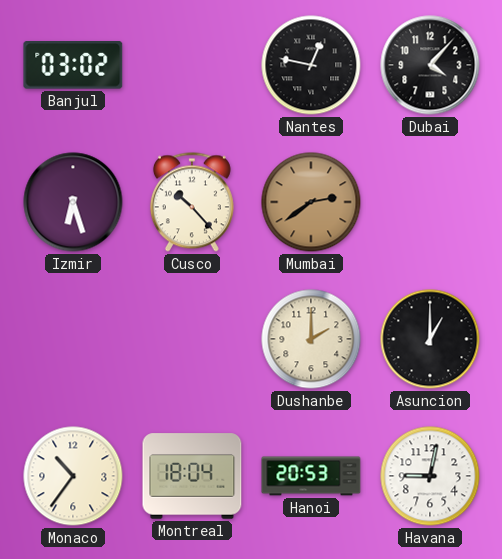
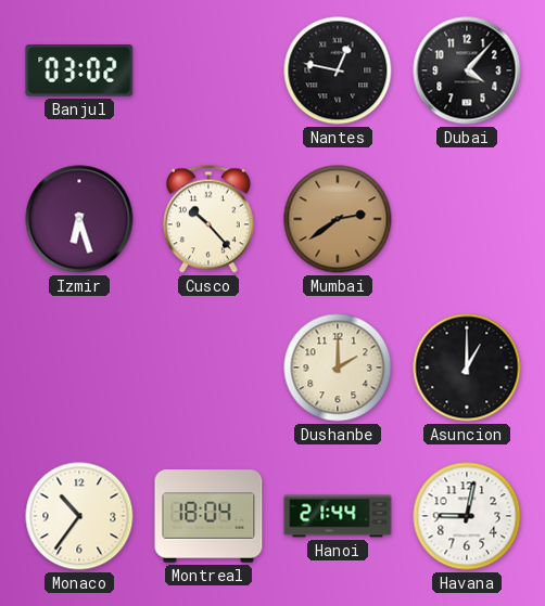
Hanoi: 20:53 -> 21:44
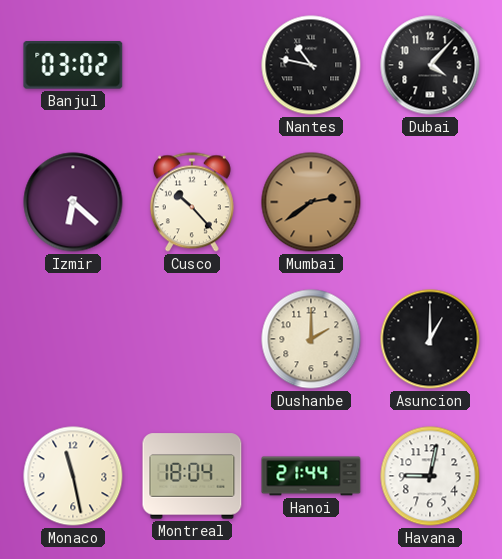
Nantes: 12:47 -> 10:47
Izmir: 6:27 -> 6:22
Monaco: 10:36 -> 11:28
